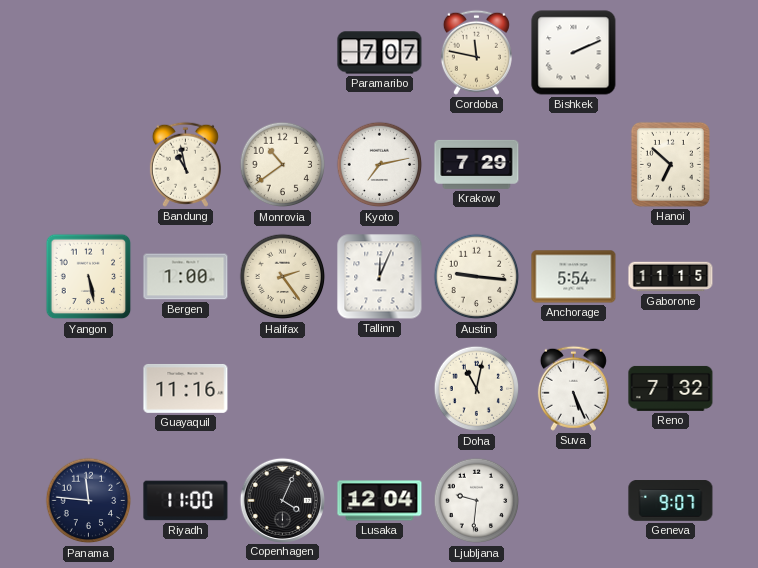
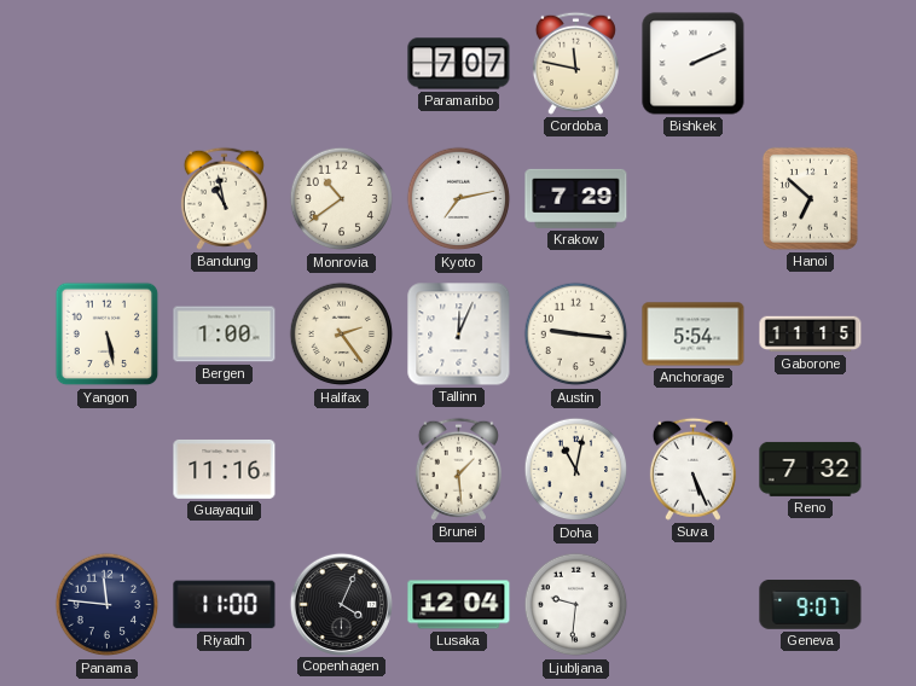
Brunei: none -> 1:29
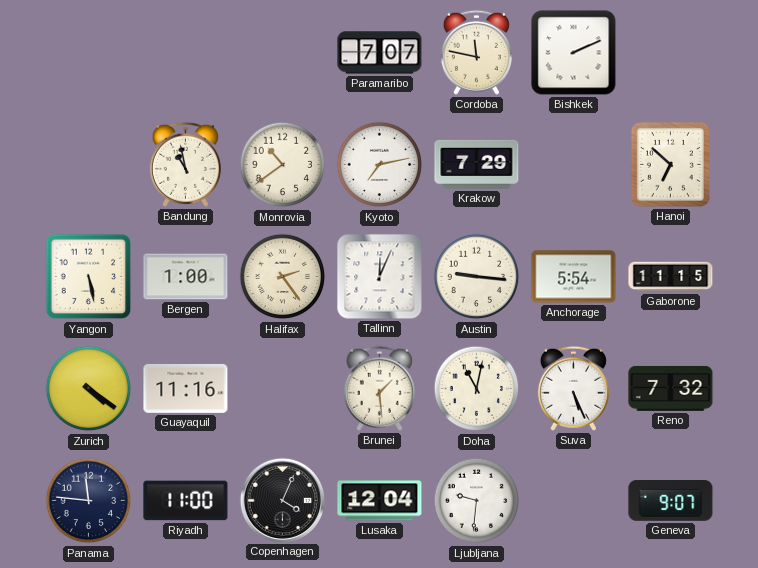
Zurich: none -> 4:21
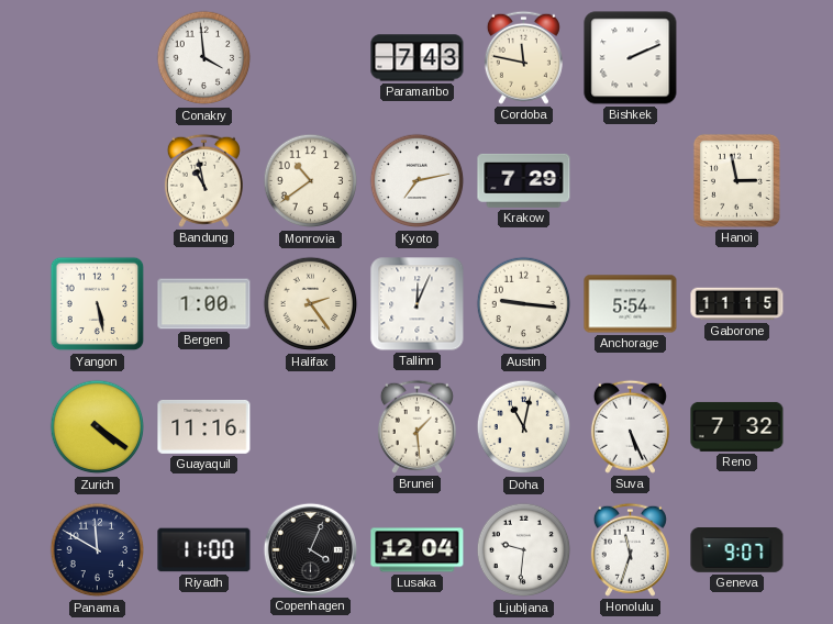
Conakry: none -> 3:59
Paramaribo: 7:07 -> 7:43
Hanoi: 6:52 -> 2:58
Panama: 11:46 -> 11:50
Honolulu: none -> 11:33
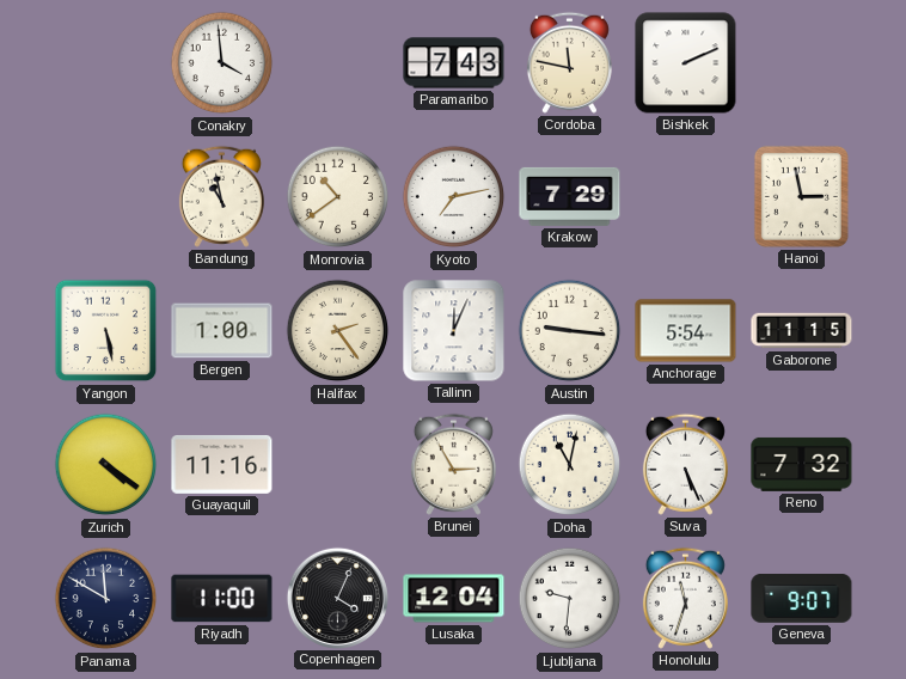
Brunei: 1:29 -> 2:55
